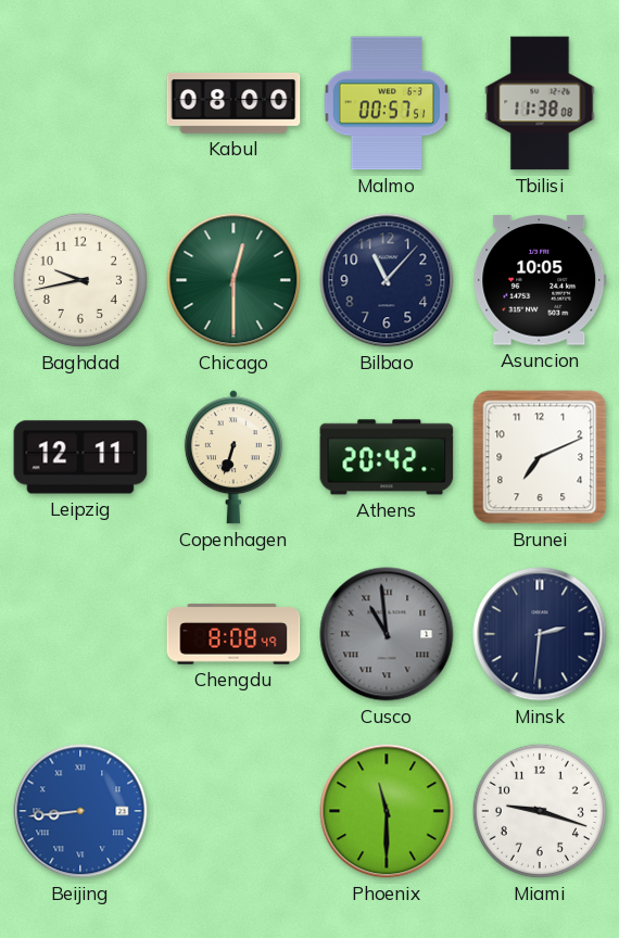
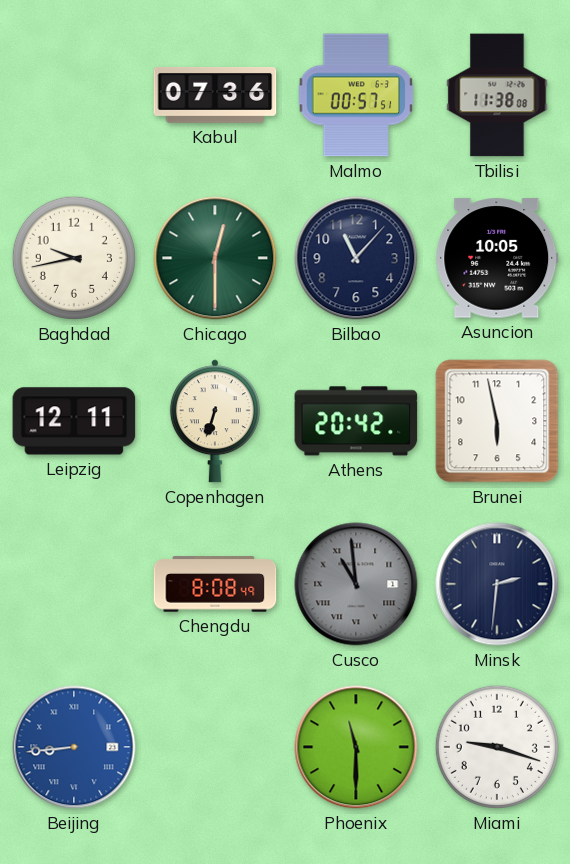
Kabul: 08:00 -> 07:36
Brunei: 7:11 -> 5:58
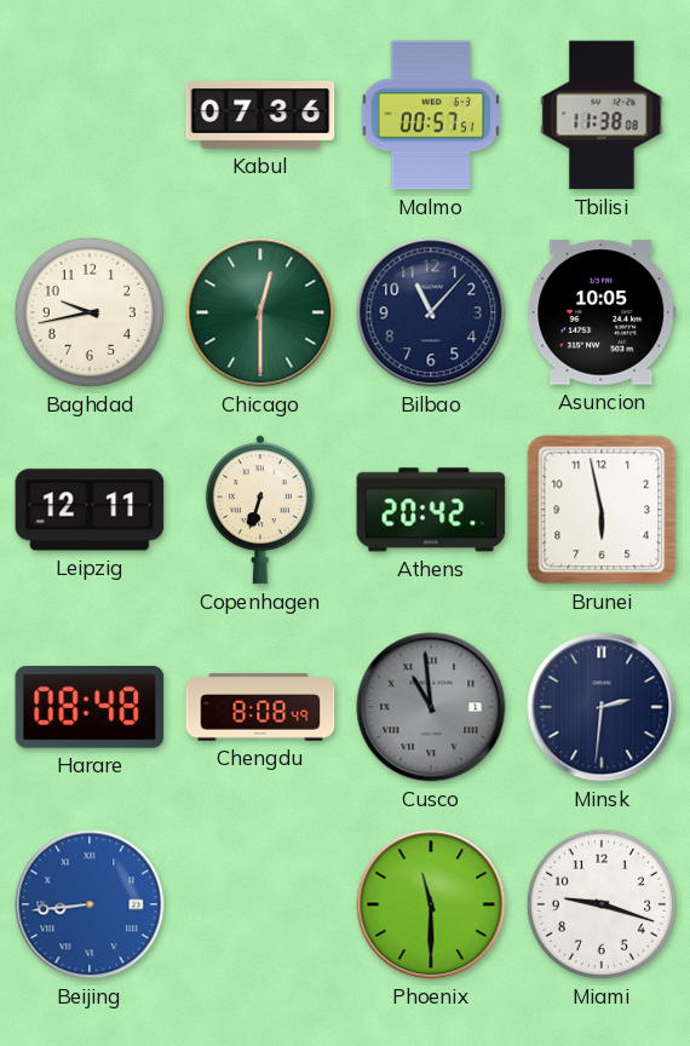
Harare: none -> 08:48
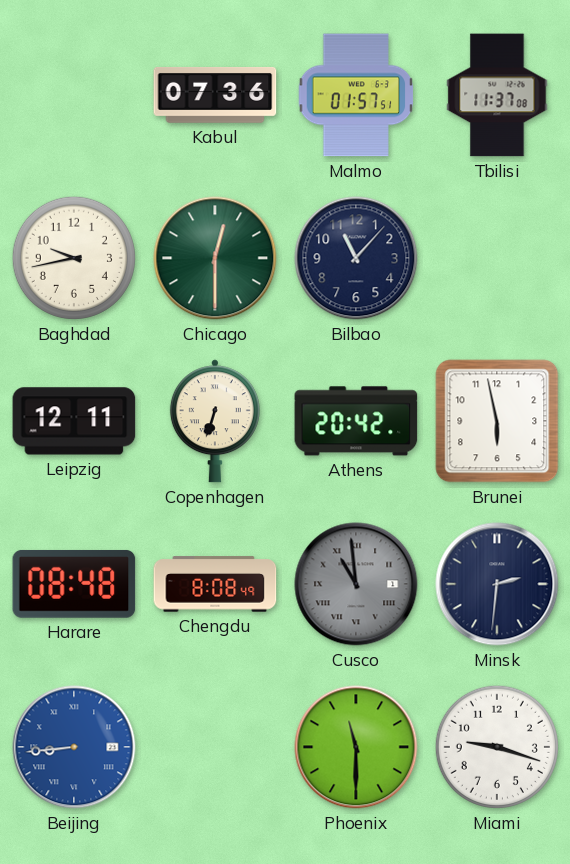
Malmo: 00:57 -> 01:57
Tbilisi: 11:38 -> 11:37
Asuncion: 10:05 -> none
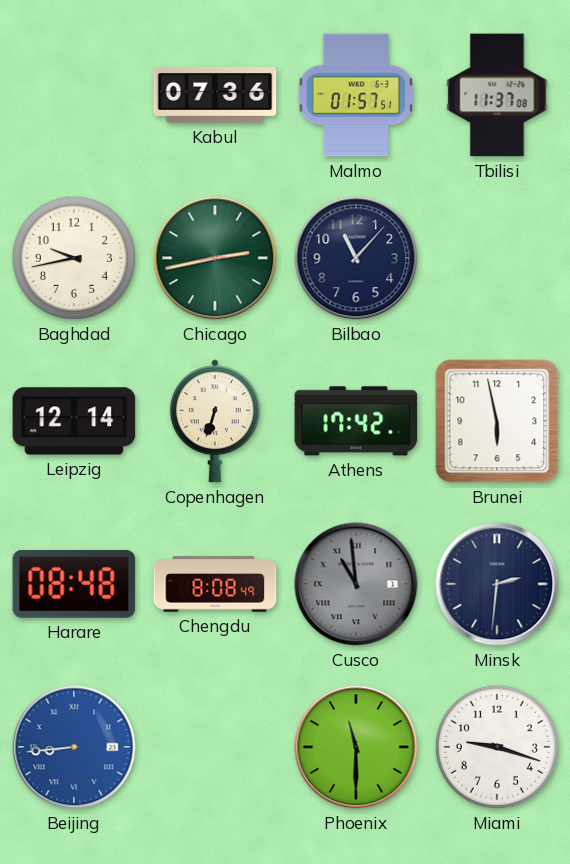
Chicago: 12:30 -> 2:43
Leipzig: 12:11 -> 12:14
Athens: 20:42 -> 17:42
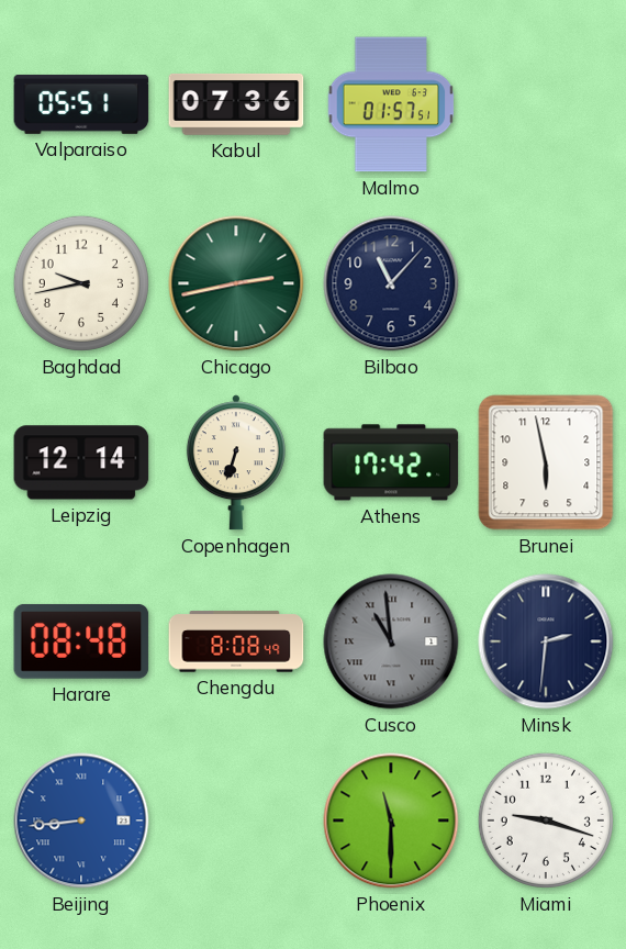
Valparaiso: none -> 05:51
Tbilisi: 11:37 -> none
